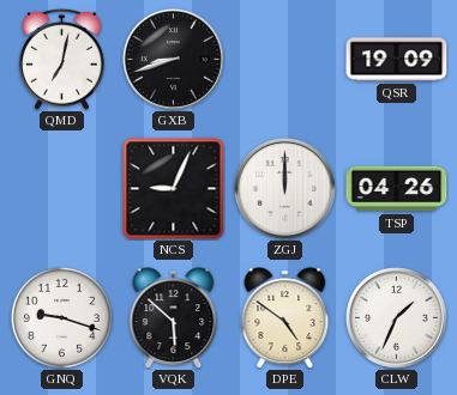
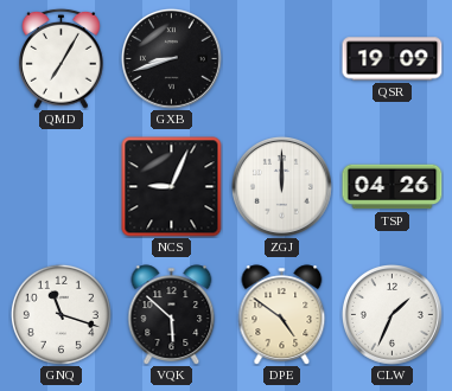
QMD: 7:02 -> 7:05
GNQ: 9:18 -> 11:18
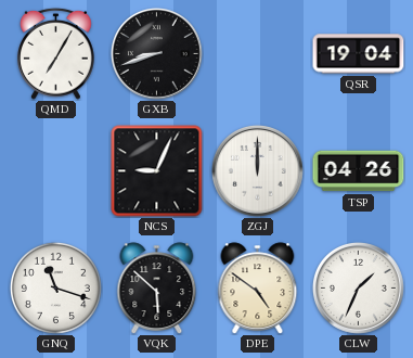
QSR: 19:09 -> 19:04
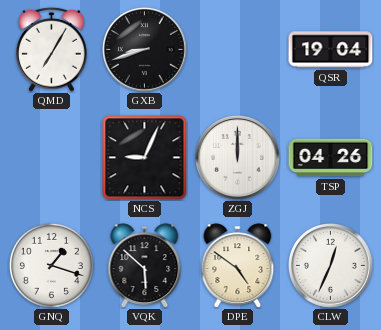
GNQ: 11:18 -> 1:18
CLW: 1:34 -> 12:34
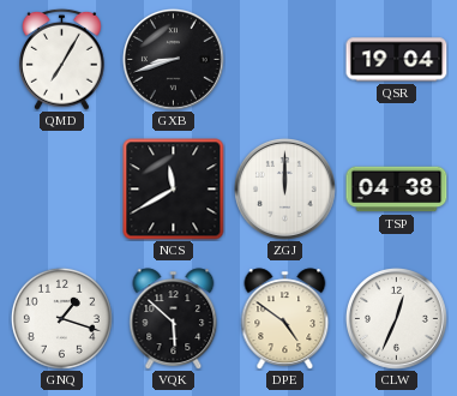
NCS: 9:04 -> 11:40
TSP: 04:26 -> 04:38
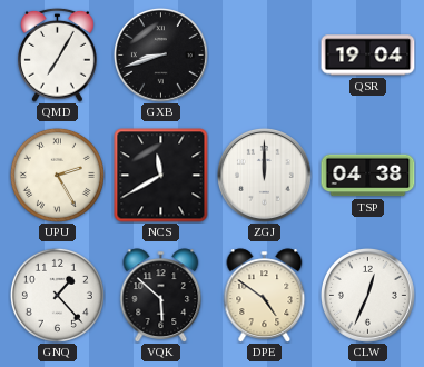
UPU: none -> 2:25
GNQ: 1:18 -> 1:23
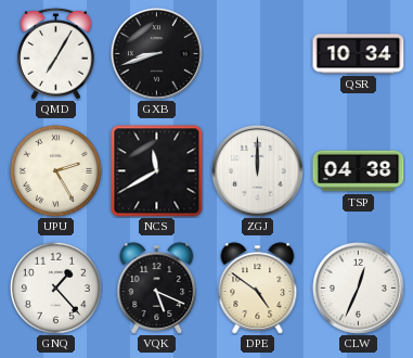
QSR: 19:04 -> 10:34
VQK: 5:52 -> 5:19
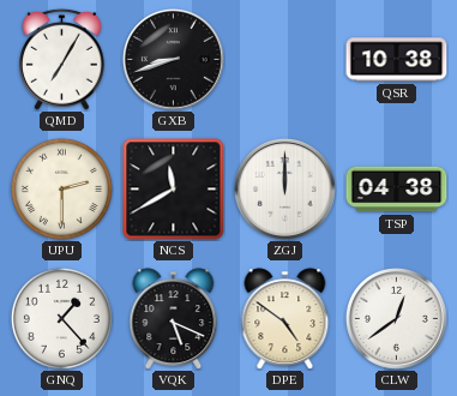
QSR: 10:34 -> 10:38
UPU: 2:25 -> 2:30
CLW: 12:34 -> 12:39
